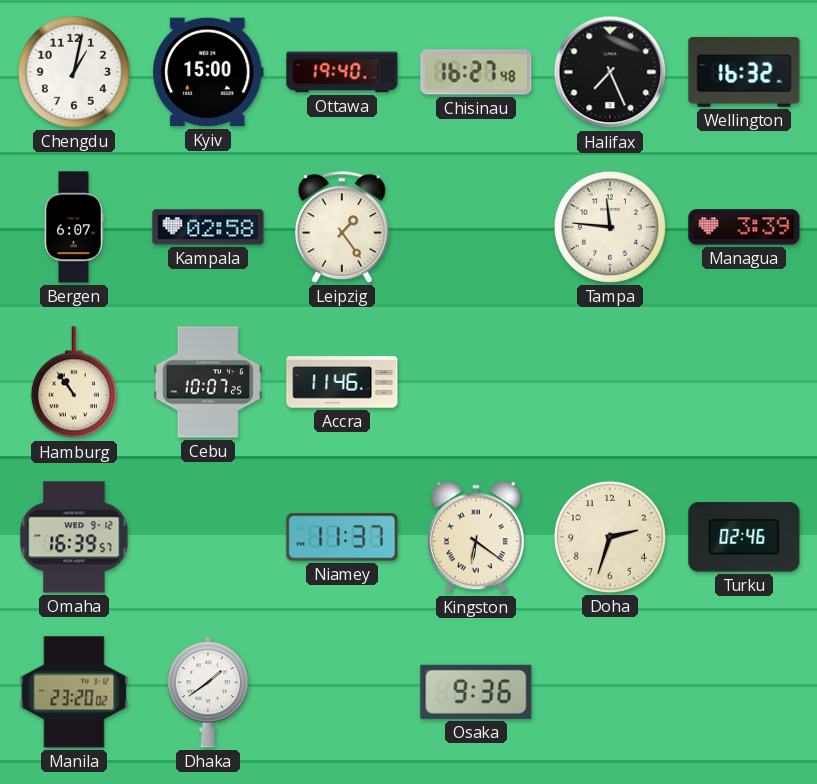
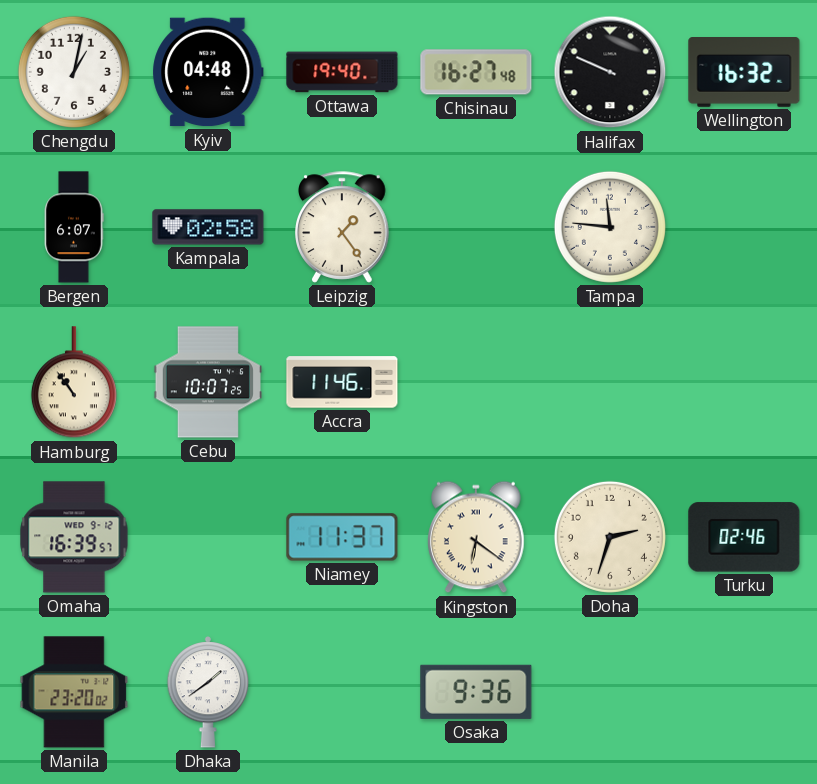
Kyiv: 15:00 -> 04:48
Halifax: 7:26 -> 9:49
Managua: 3:39 -> none
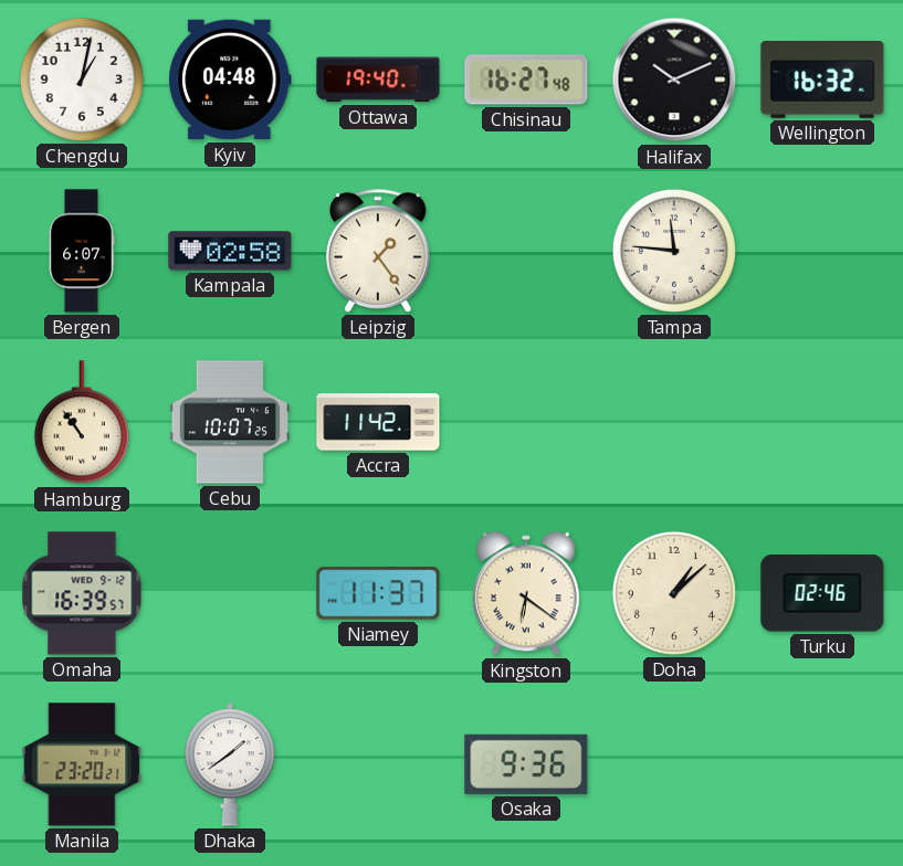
Halifax: 9:49 -> 10:11
Accra: 11:46 -> 11:42
Doha: 2:33 -> 1:08
Manila: 23:20:02 -> 23:20:21
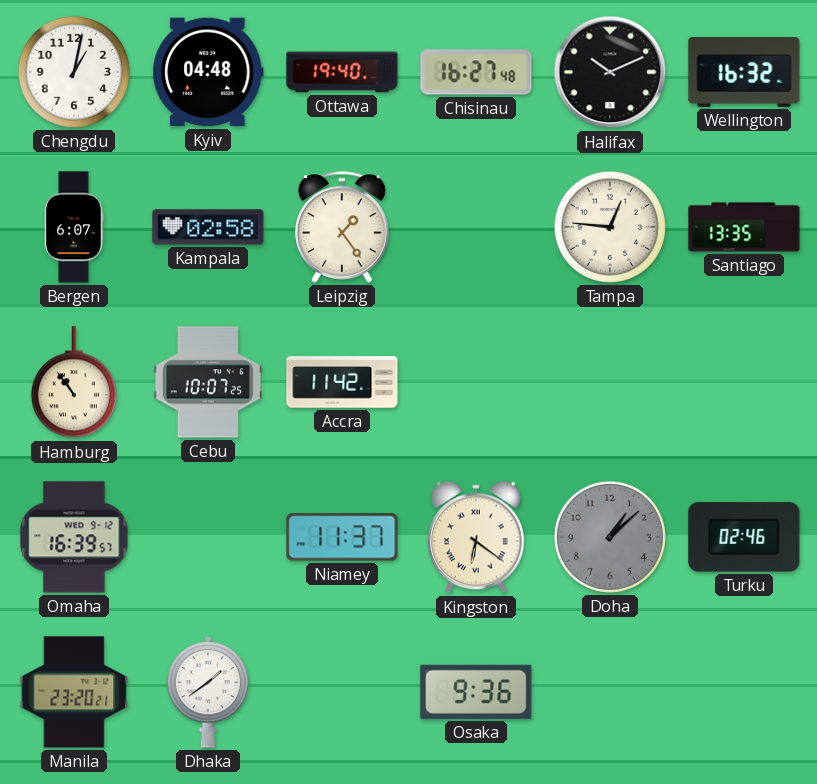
Tampa: 11:46 -> 12:46
Santiago: none -> 13:35
Doha dial: cream -> grey
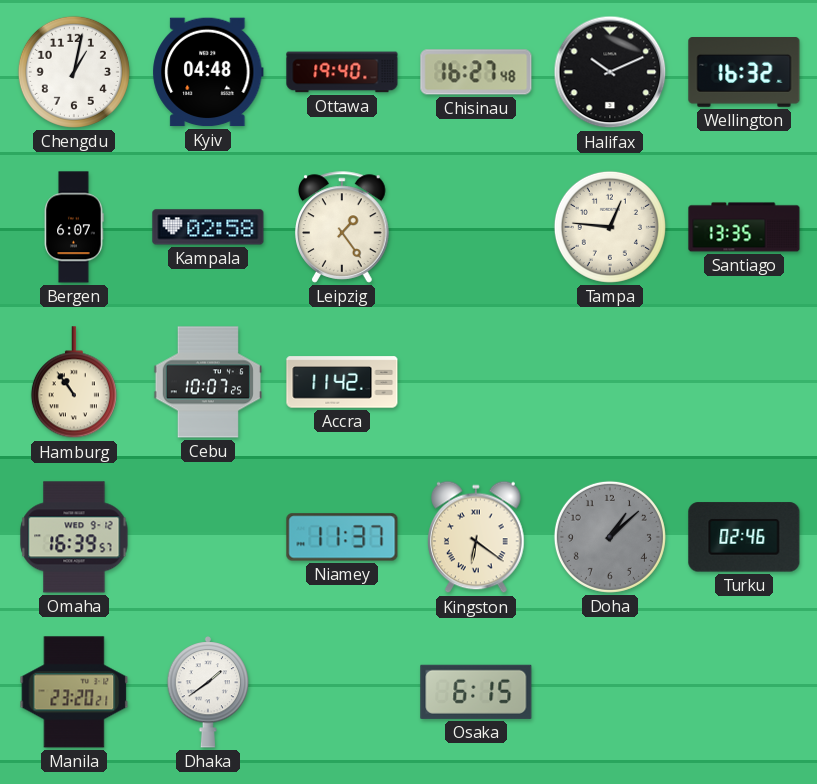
Osaka: 9:36 -> 6:15
